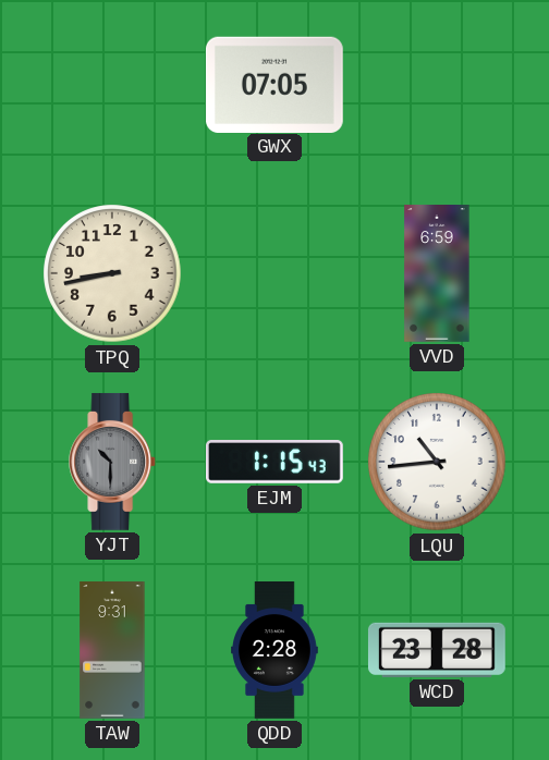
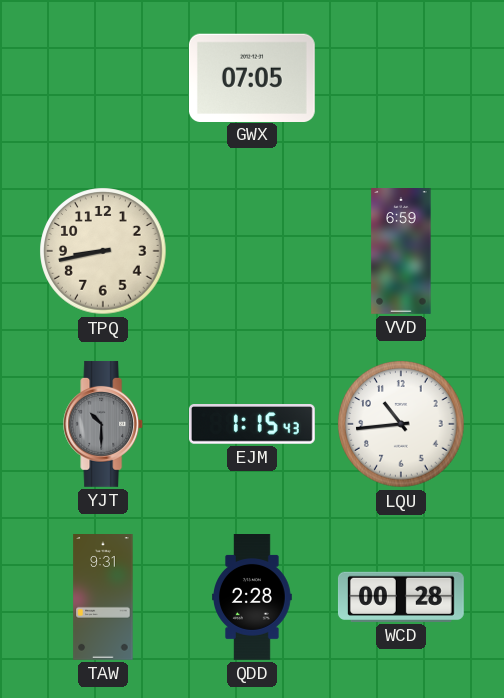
WCD: 23:28 -> 00:28
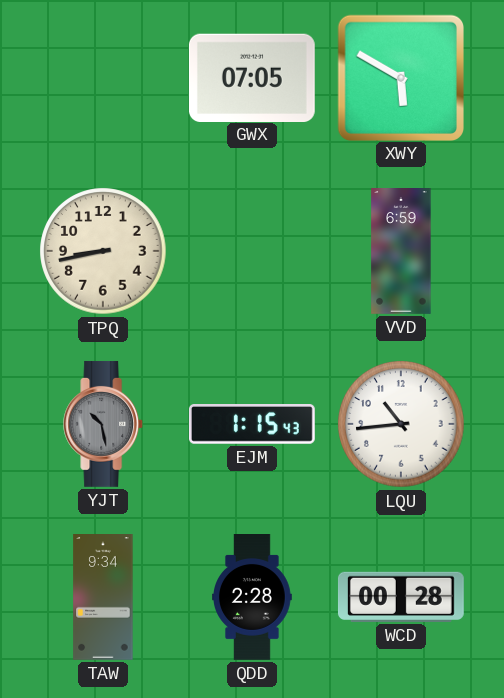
XWY: none -> 5:50
YJT: 10:30 -> 10:28
TAW: 9:31 -> 9:34
